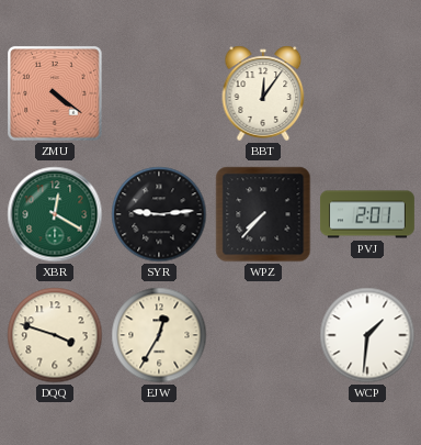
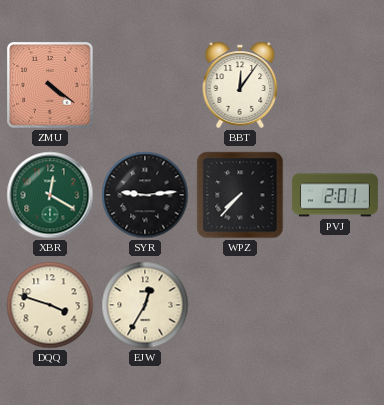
WCP: 1:31 -> none
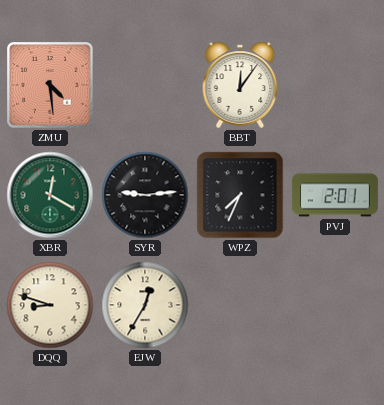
ZMU: 4:21 -> 4:29
WPZ: 7:37 -> 7:34
DQQ: 3:48 -> 8:48
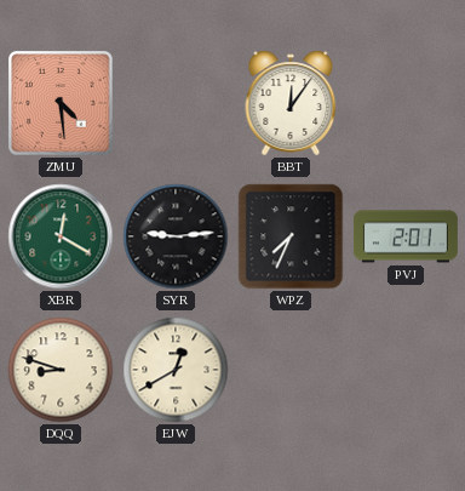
EJW: 12:35 -> 12:40
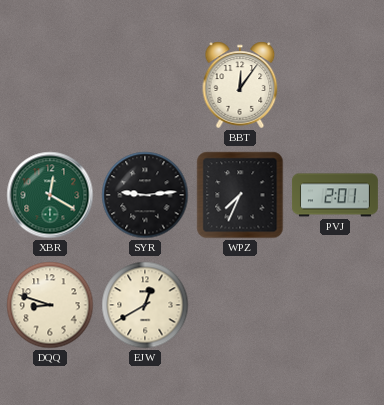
ZMU: 4:29 -> none
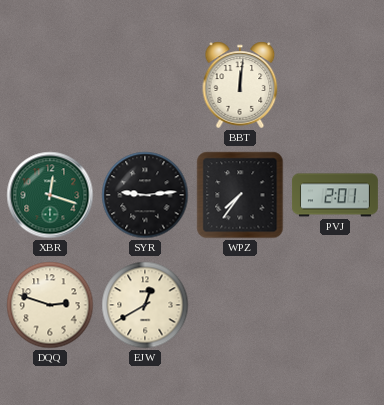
BBT: 12:06 -> 12:01
XBR: 12:20 -> 12:18
WPZ: 7:34 -> 7:36
DQQ: 8:48 -> 2:48
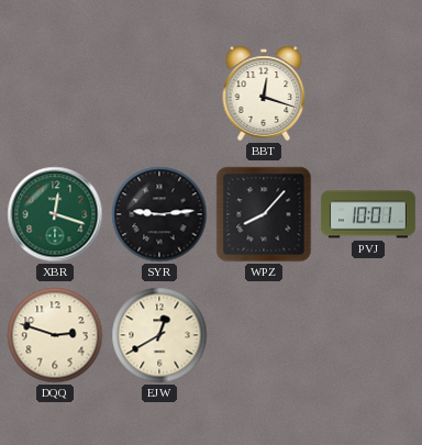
BBT: 12:01 -> 12:18
WPZ: 7:36 -> 8:07
PVJ: 2:01 -> 10:01
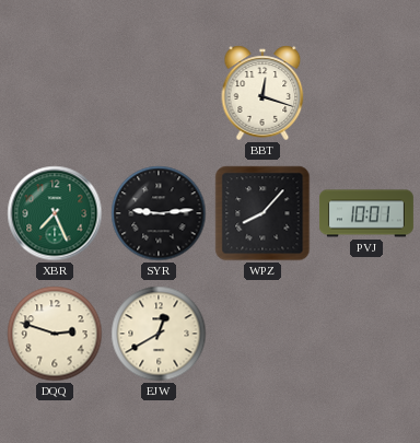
XBR: 12:18 -> 7:26
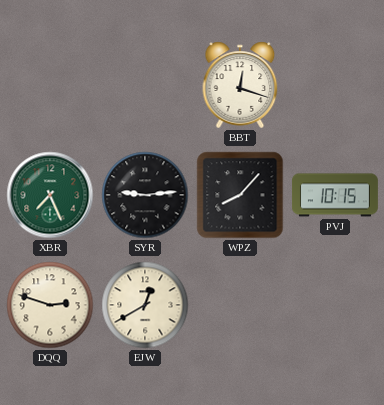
PVJ: 10:01 -> 10:15
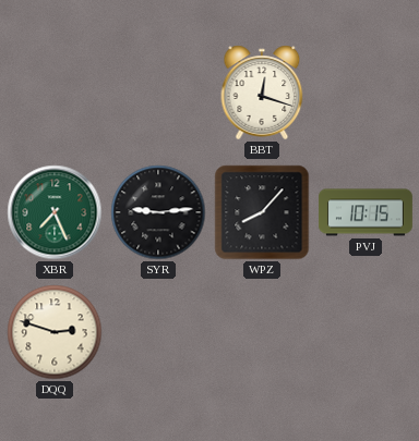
EJW: 12:40 -> none
